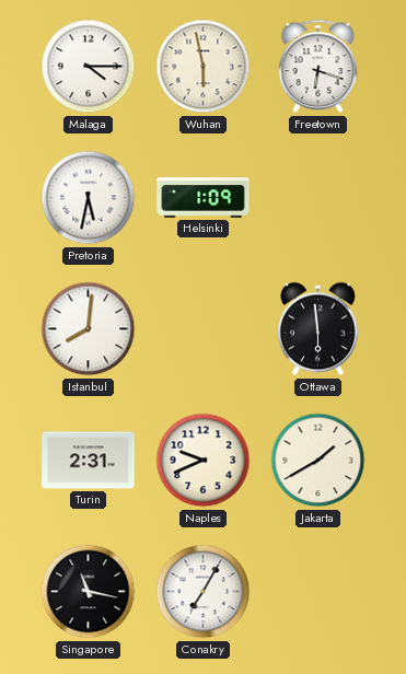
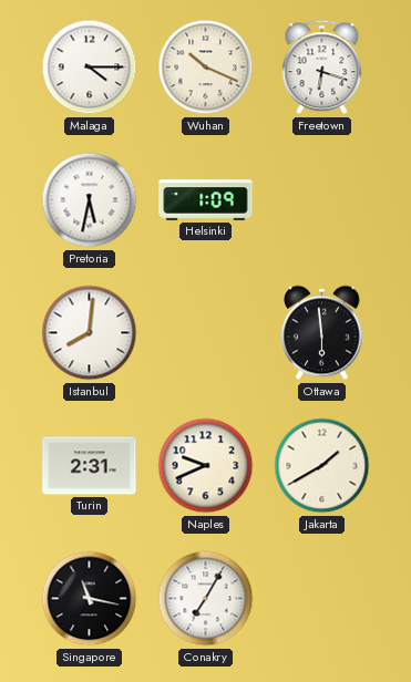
Wuhan: 5:58 -> 10:19
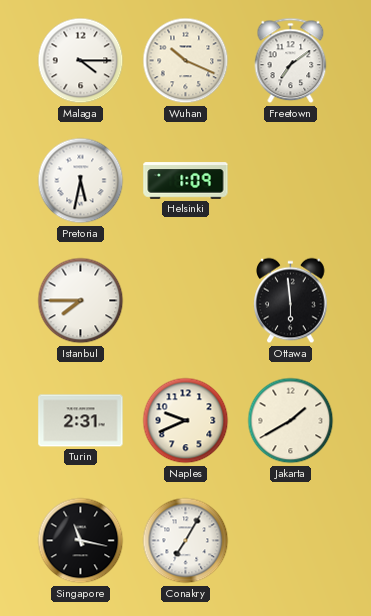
Freetown: 6:18 -> 7:09
Istanbul: 8:01 -> 7:45
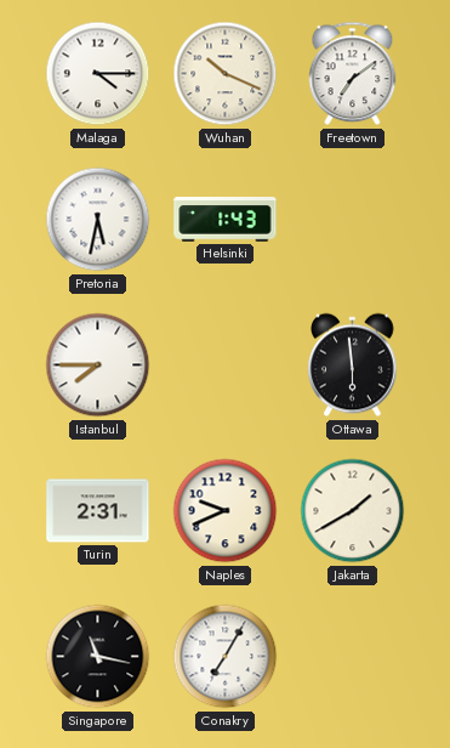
Helsinki: 1:09 -> 1:43
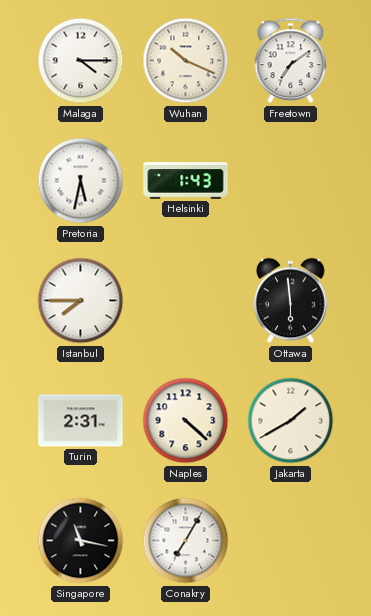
Naples: 9:41 -> 4:22
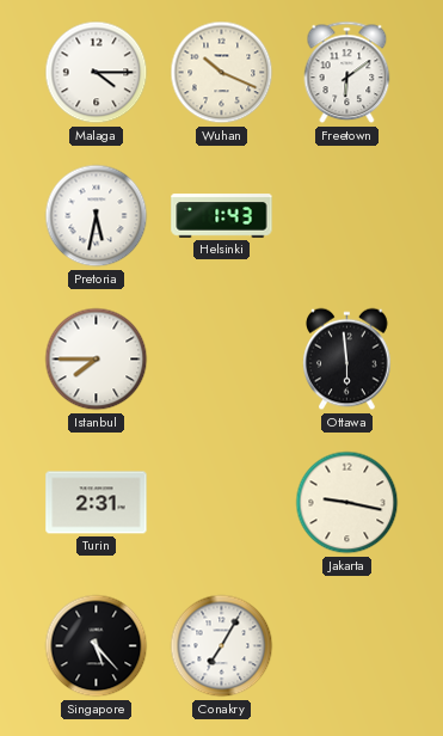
Freetown: 7:09 -> 6:09
Naples: 4:22 -> none
Jakarta: 1:40 -> 9:17
Singapore: 11:17 -> 5:23
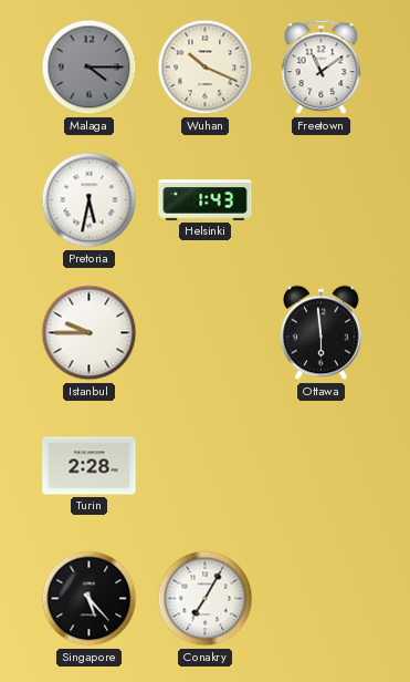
Malaga dial: white -> grey
Freetown: 6:09 -> 11:09
Istanbul: 7:45 -> 9:45
Turin: 2:31 -> 2:28
Jakarta: 9:17 -> none
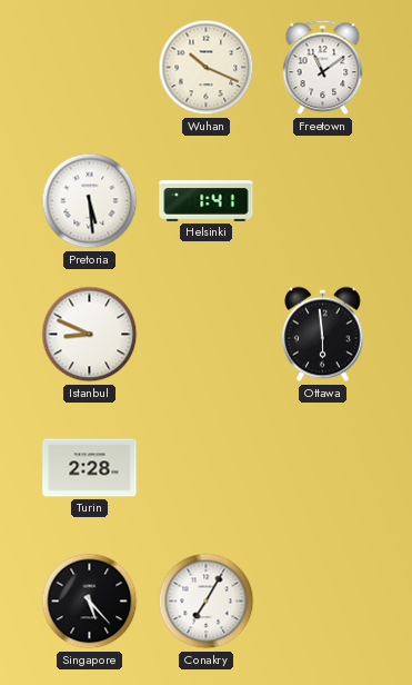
Malaga: 4:15 -> none
Pretoria: 5:32 -> 5:29
Helsinki: 1:43 -> 1:41
Istanbul: 9:45 -> 8:49
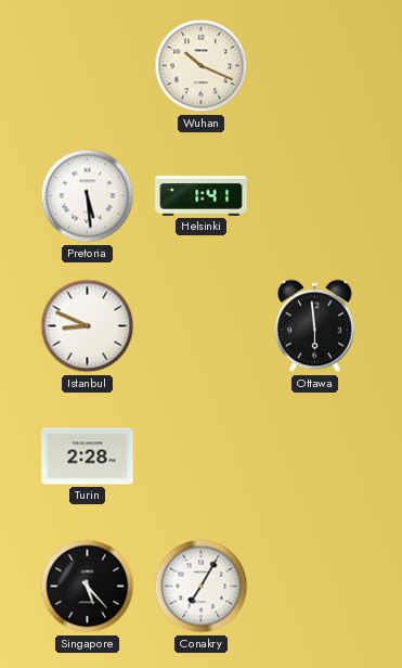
Freetown: 11:09 -> none
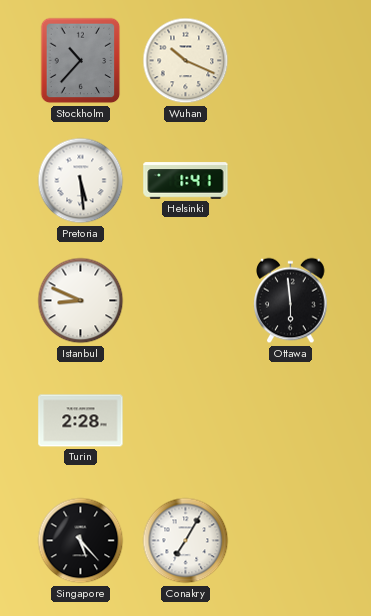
Stockholm: none -> 10:37
